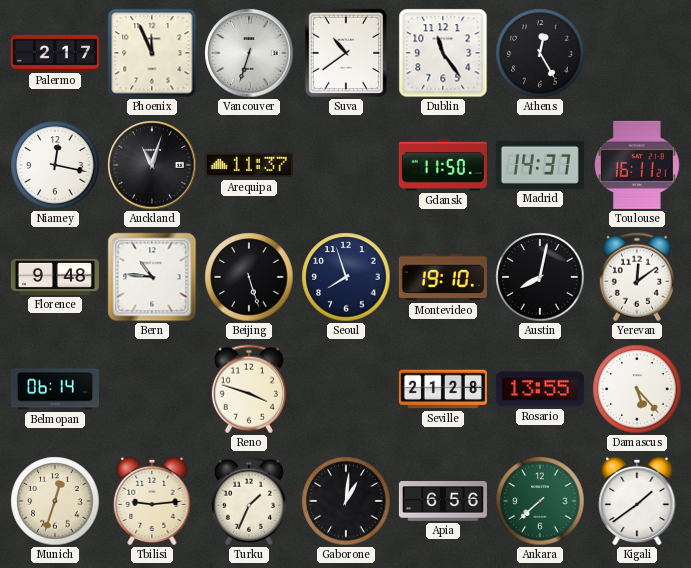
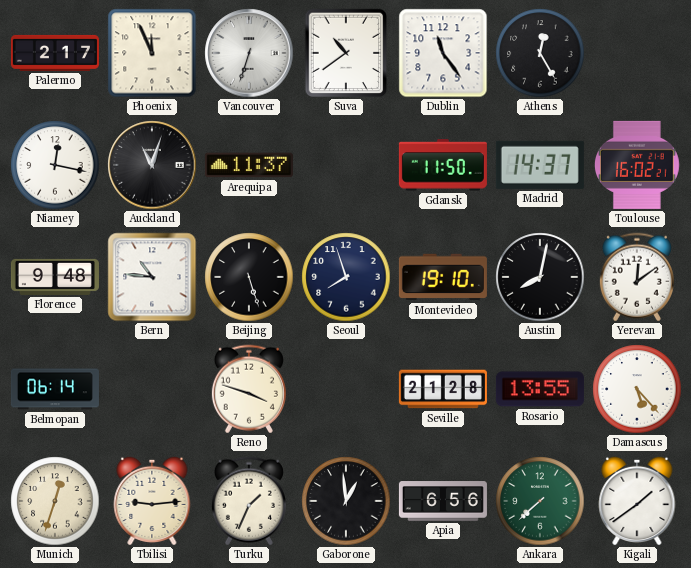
Toulouse: 16:11 -> 16:02
Gaborone: 1:01 -> 12:59
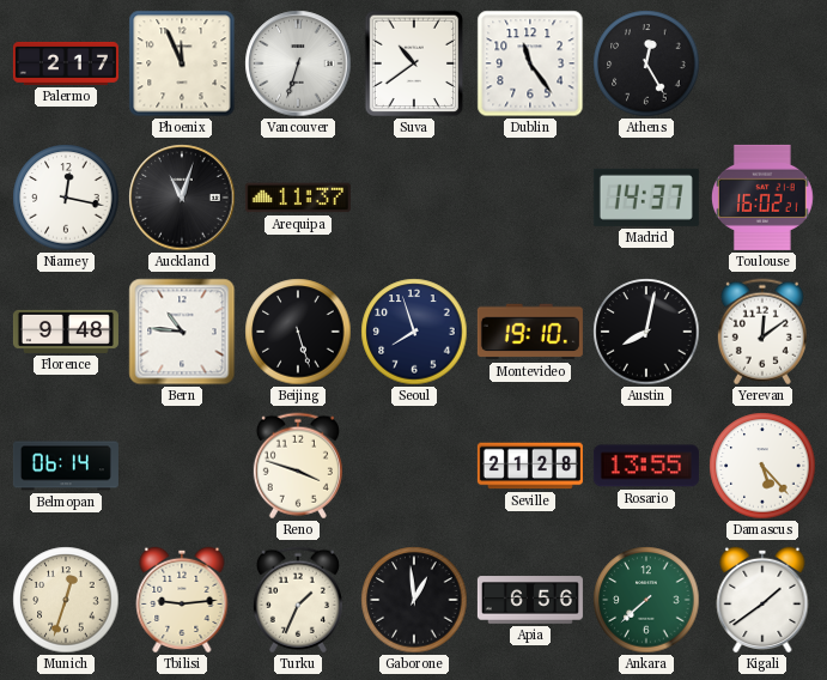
Gdansk: 11:50 -> none
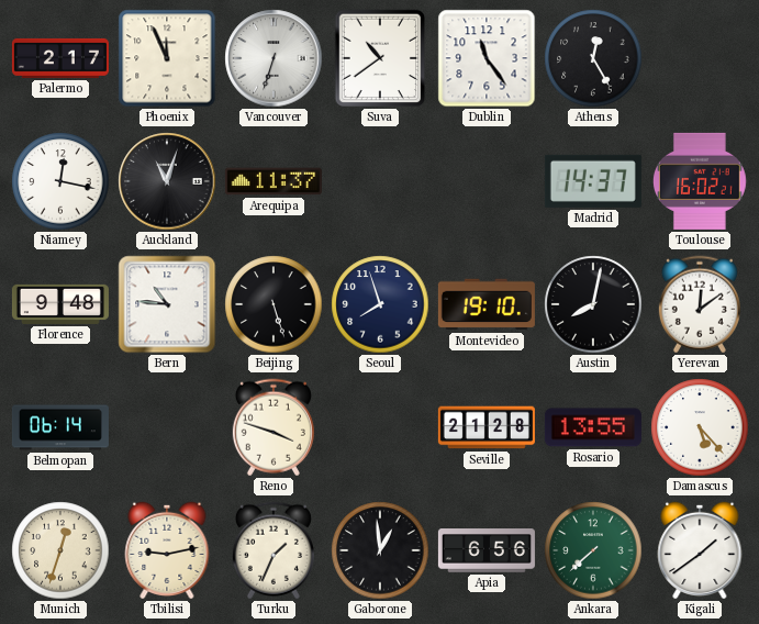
Tbilisi: 9:14 -> 9:13
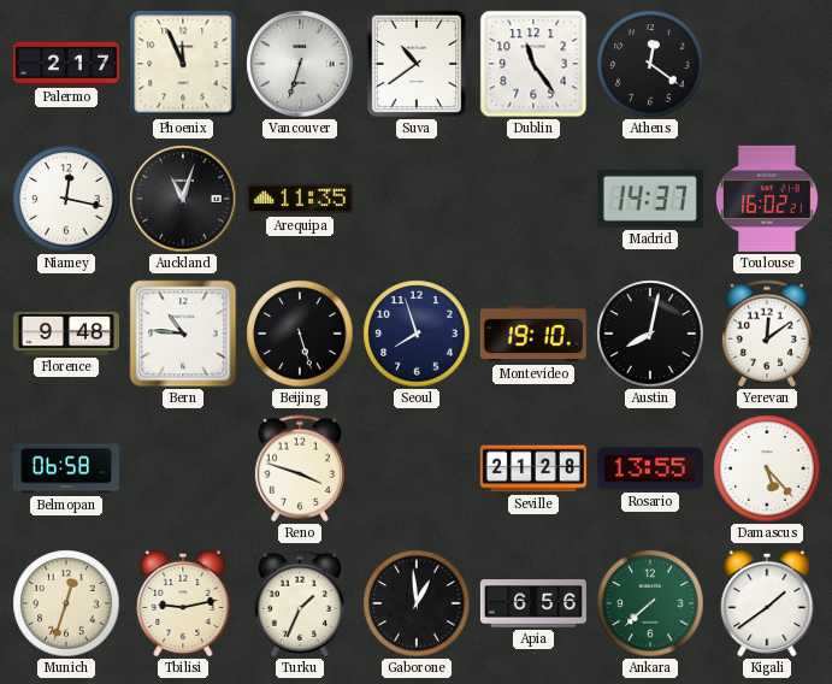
Athens: 12:25 -> 12:21
Arequipa: 11:37 -> 11:35
Belmopan: 06:14 -> 06:58
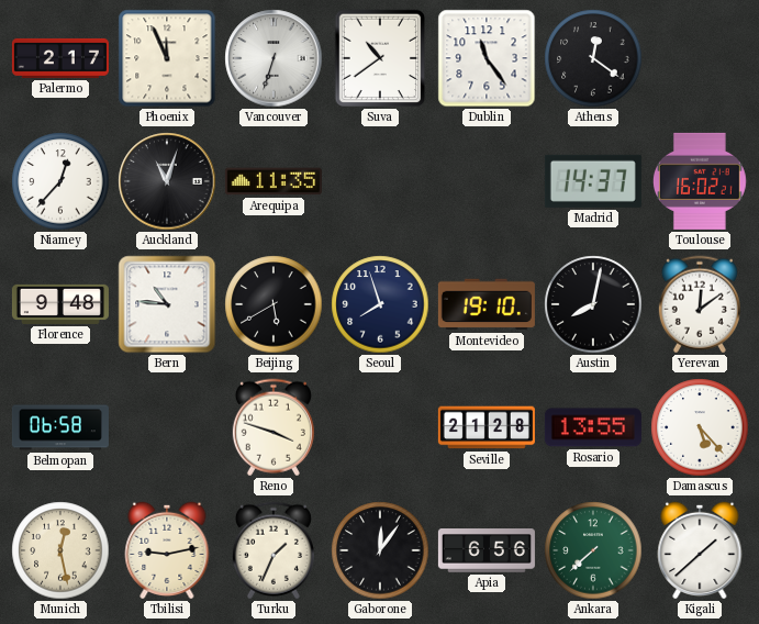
Niamey: 12:17 -> 12:37
Beijing: 5:27 -> 5:40
Munich: 12:33 -> 12:28
Gaborone: 12:59 -> 12:06
Kigali: 1:39 -> 1:38
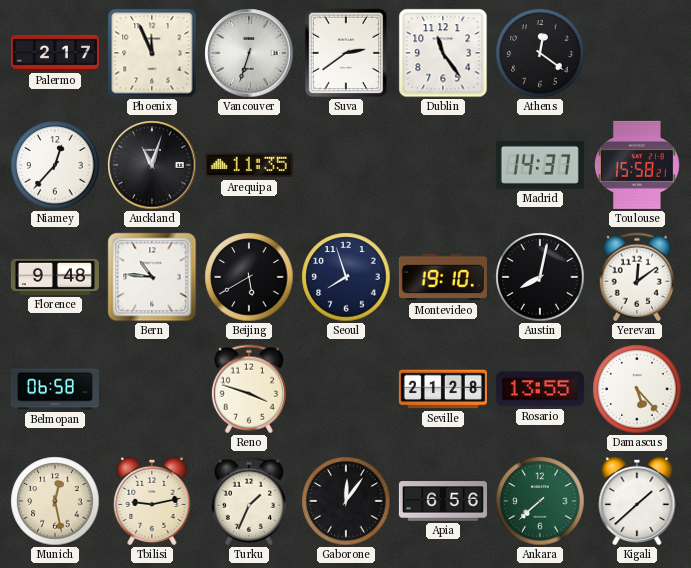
Suva: 10:39 -> 2:39
Toulouse: 16:02 -> 15:58
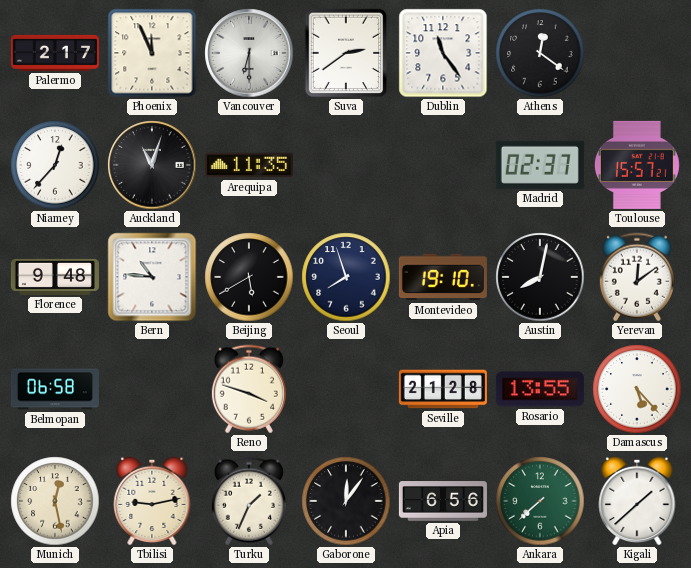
Vancouver: 6:33 -> 6:30
Madrid: 14:37 -> 02:37
Toulouse: 15:58 -> 15:57
